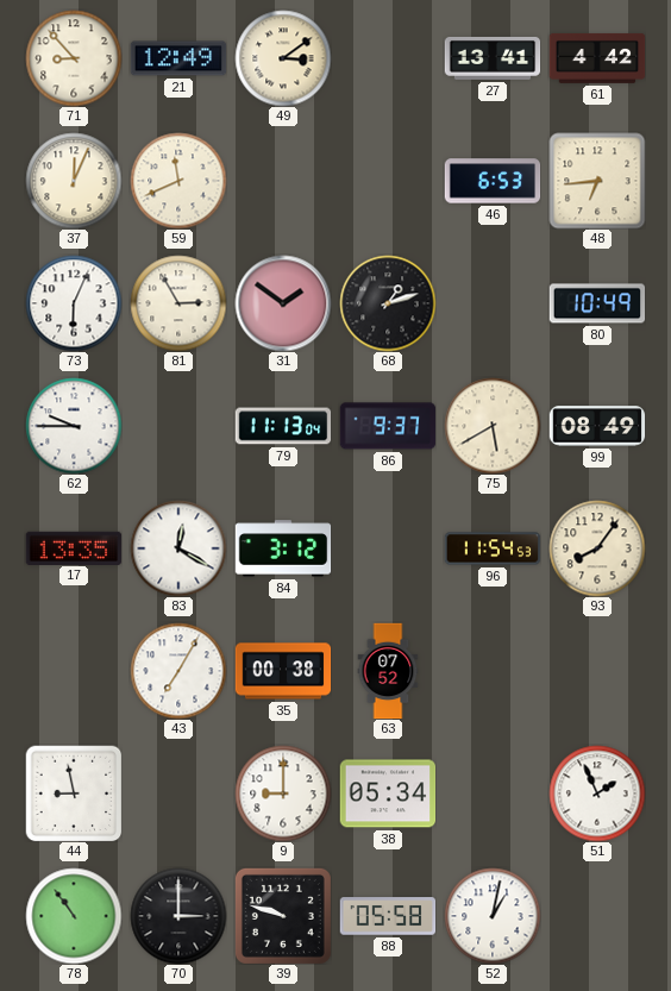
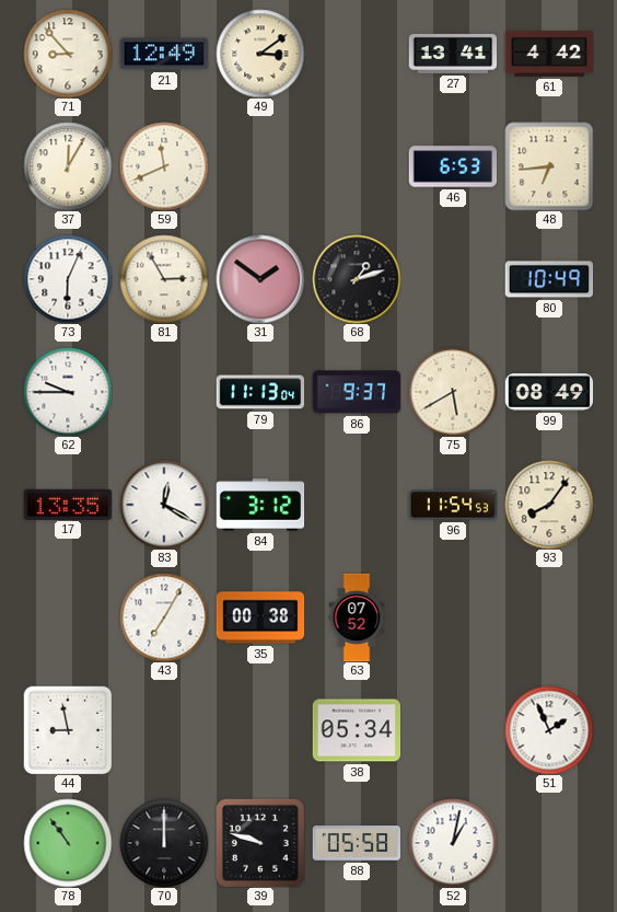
37: 12:04 -> 12:05
9: 9:00 -> none
70: 3:00 -> 12:00
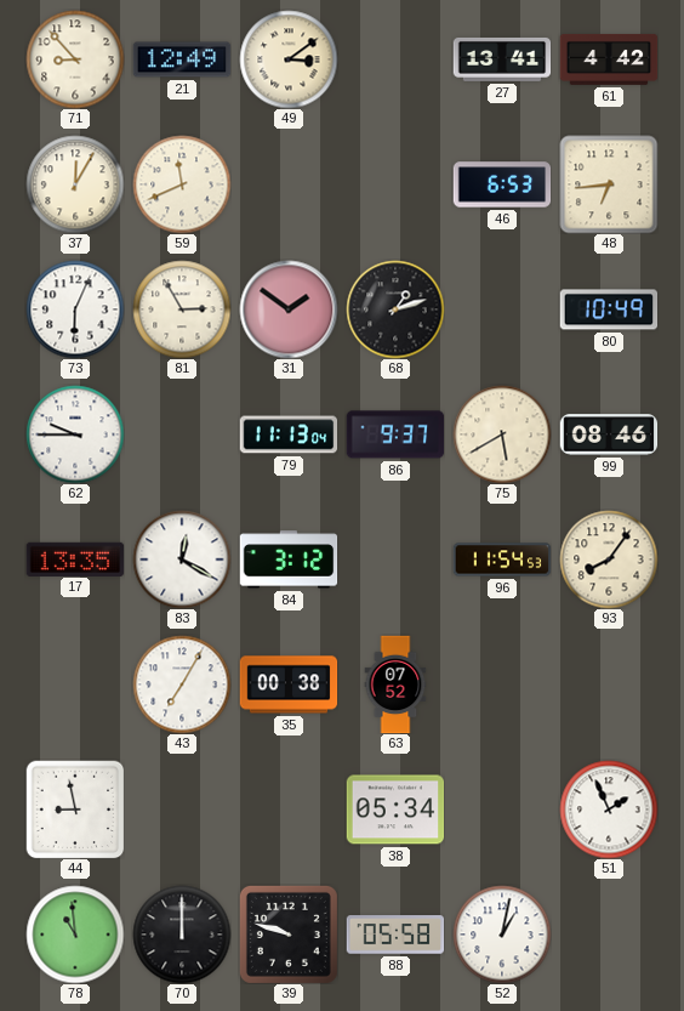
99: 08:49 -> 08:46
78: 10:54 -> 10:59
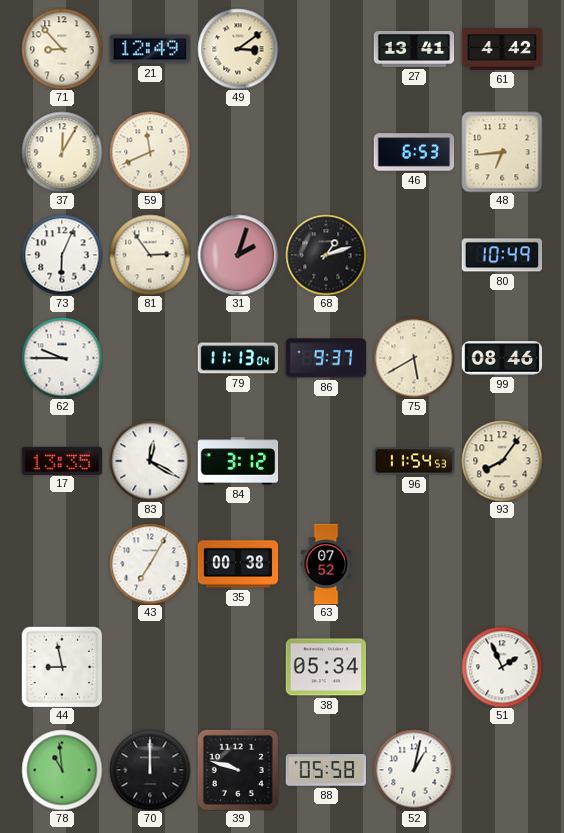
81: 2:55 -> 2:54
31: 1:51 -> 2:03
